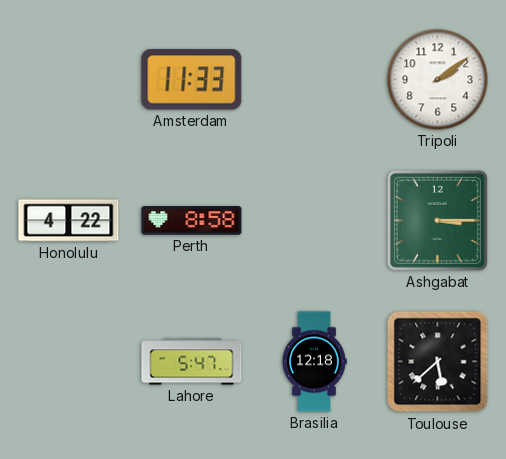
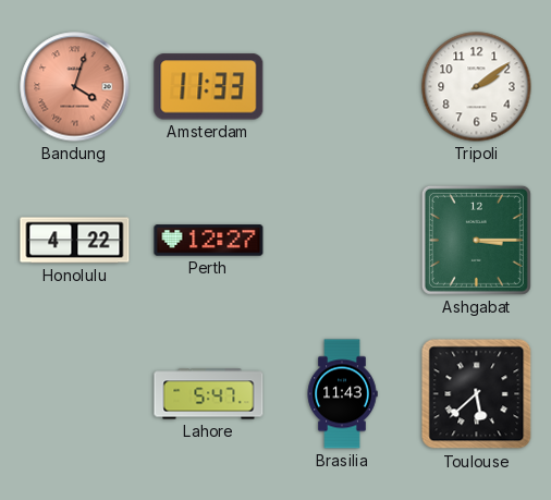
Bandung: none -> 4:03
Perth: 8:58 -> 12:27
Brasilia: 12:18 -> 11:43
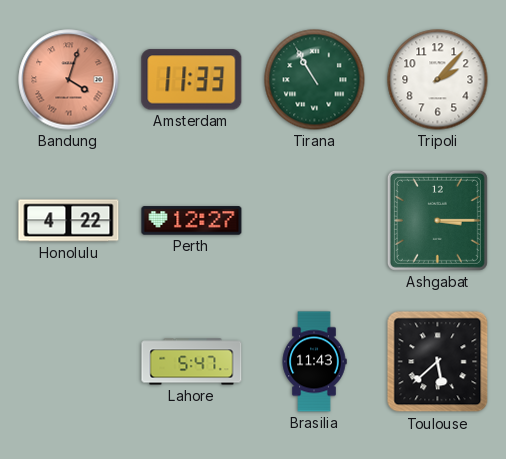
Tirana: none -> 10:55
Tripoli: 2:09 -> 2:07
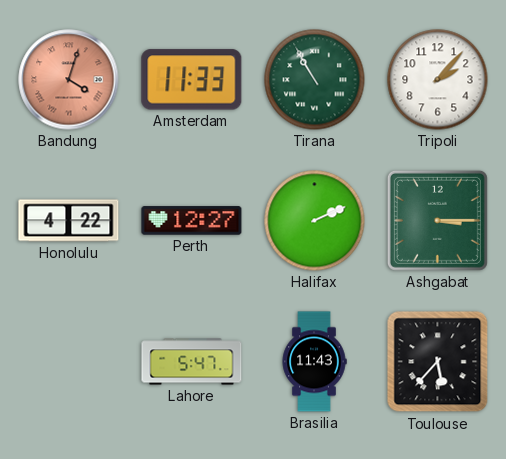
Halifax: none -> 2:11
Toulouse: 5:38 -> 5:37
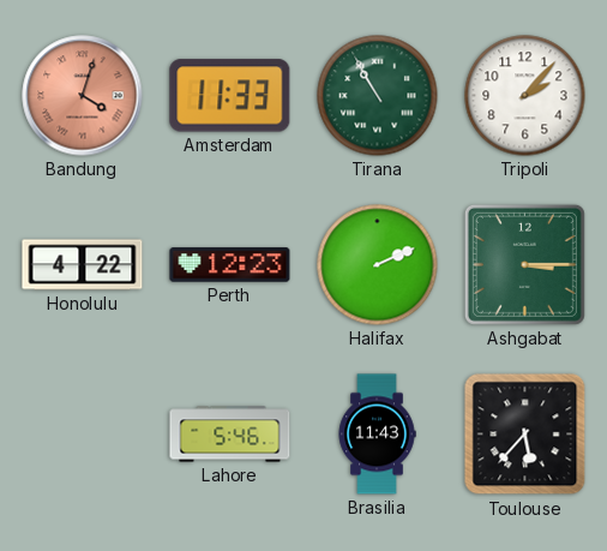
Perth: 12:27 -> 12:23
Lahore: 5:47 -> 5:46
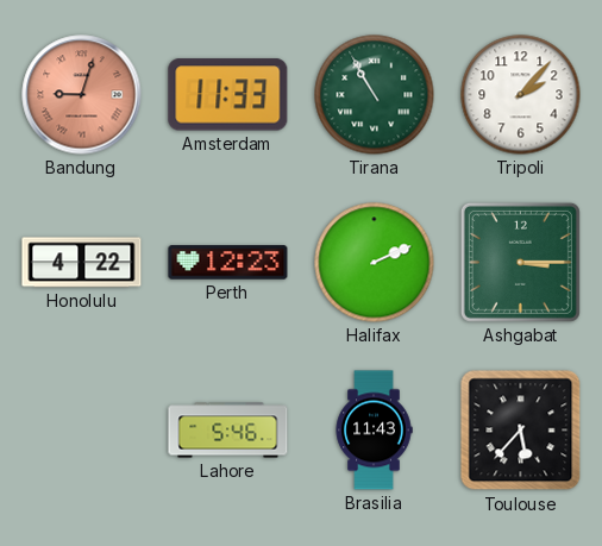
Bandung: 4:03 -> 9:03
